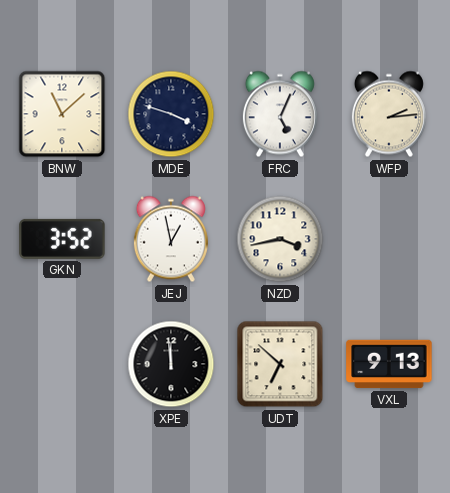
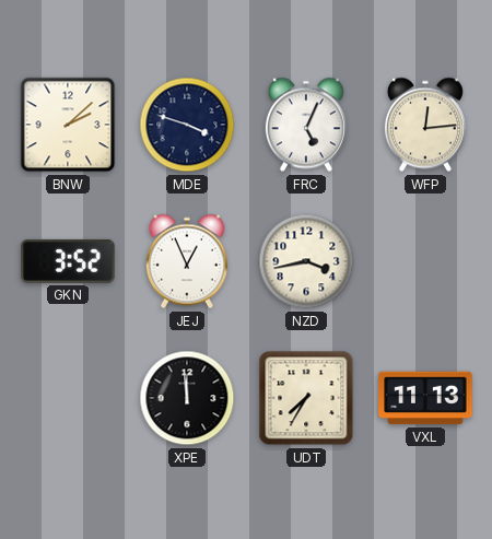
BNW: 11:08 -> 2:08
WFP: 2:14 -> 12:14
JEJ: 12:58 -> 12:56
UDT: 6:52 -> 7:35
VXL: 9:13 -> 11:13
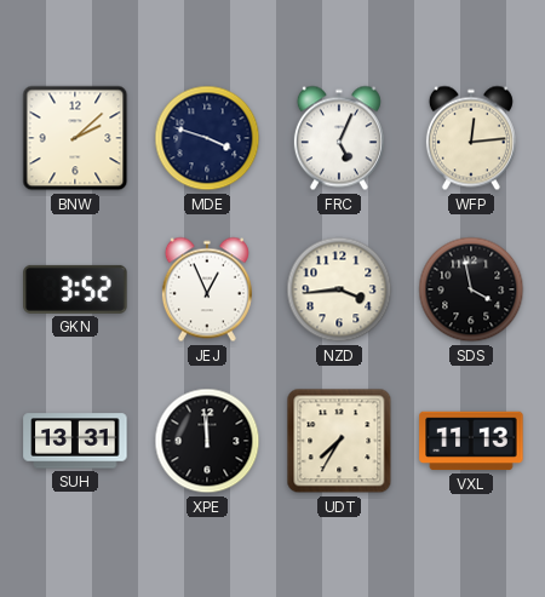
NZD: 3:43 -> 3:44
SDS: none -> 3:58
SUH: none -> 13:31
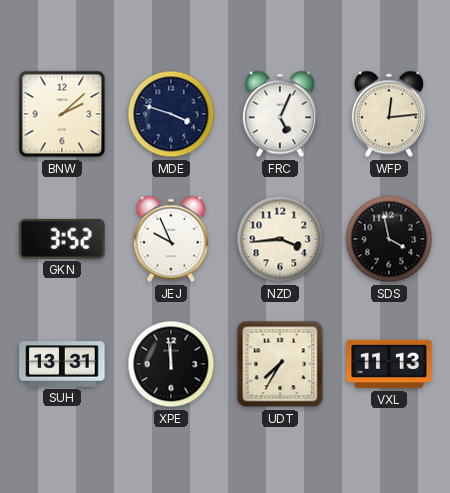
JEJ: 12:56 -> 9:56
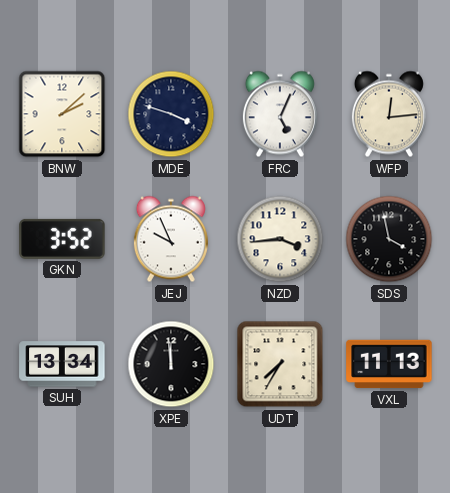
SUH: 13:31 -> 13:34
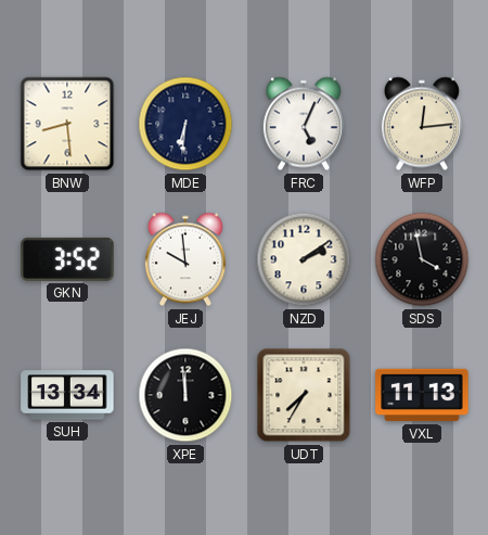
BNW: 2:08 -> 8:29
MDE: 3:48 -> 6:31
JEJ: 9:56 -> 9:59
NZD: 3:44 -> 2:09
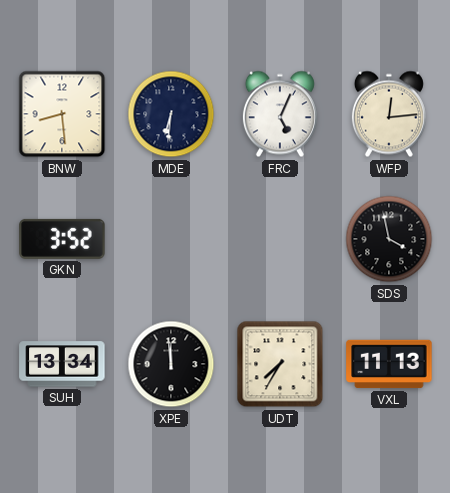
JEJ: 9:59 -> none
NZD: 2:09 -> none
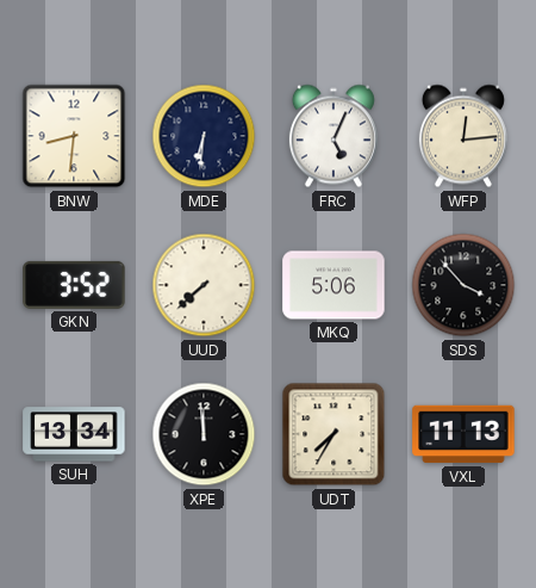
BNW: 8:29 -> 8:31
UUD: none -> 7:38
MKQ: none -> 5:06
SDS: 3:58 -> 3:53
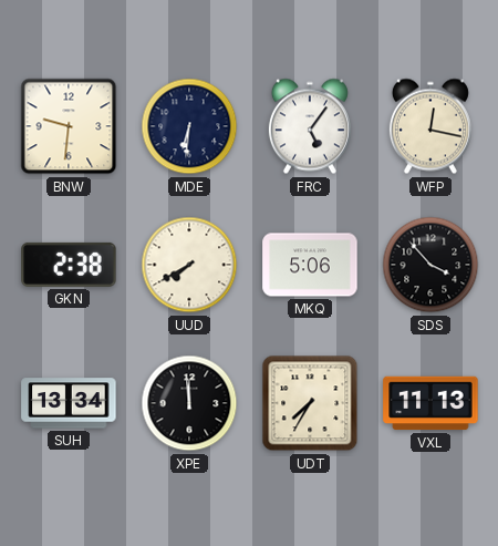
BNW: 8:31 -> 9:31
FRC: 5:04 -> 5:06
WFP: 12:14 -> 12:17
GKN: 3:52 -> 2:38
UUD: 7:38 -> 7:40
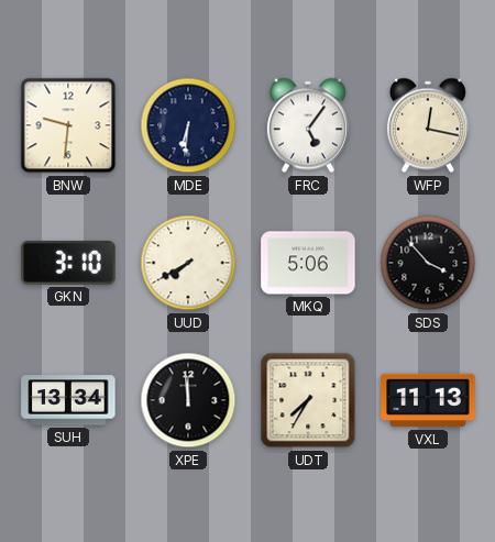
GKN: 2:38 -> 3:10
